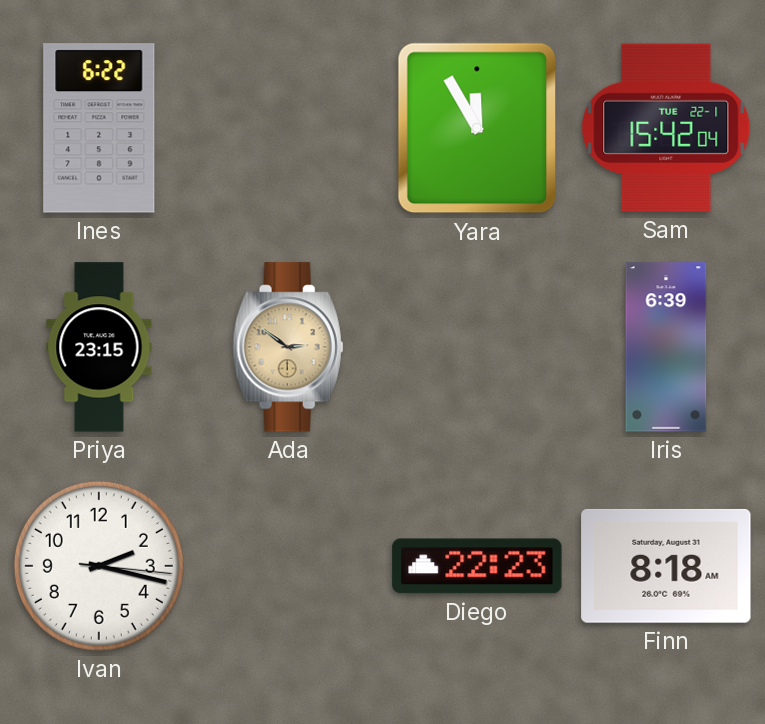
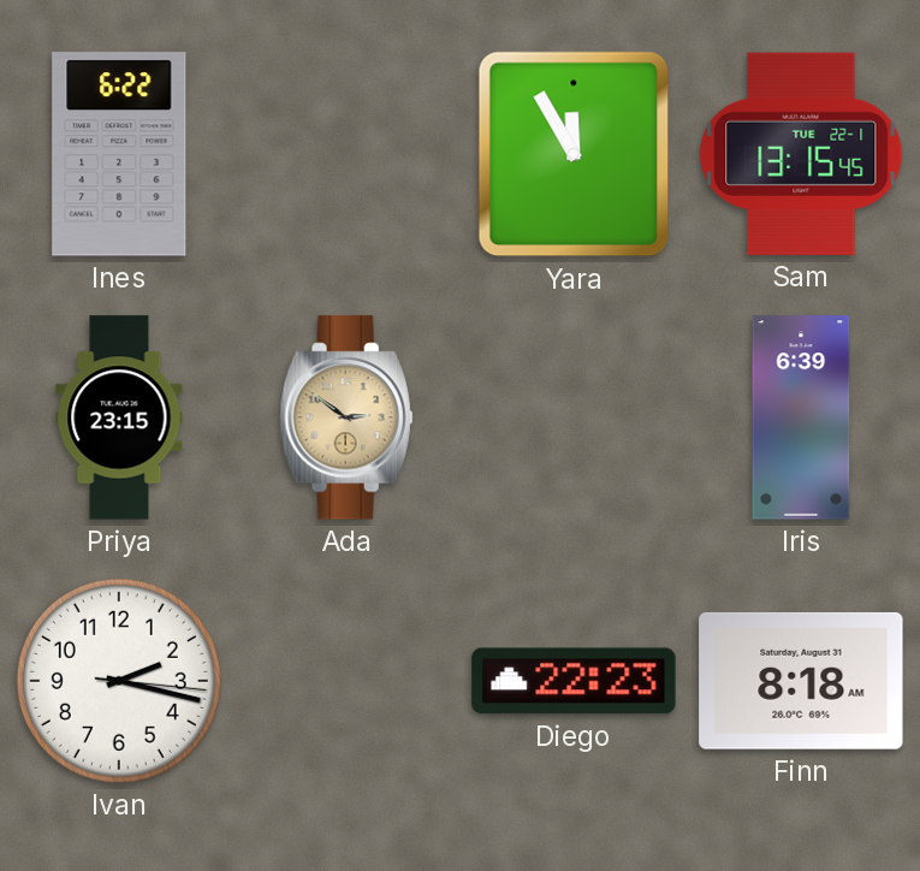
Sam: 15:42 -> 13:15
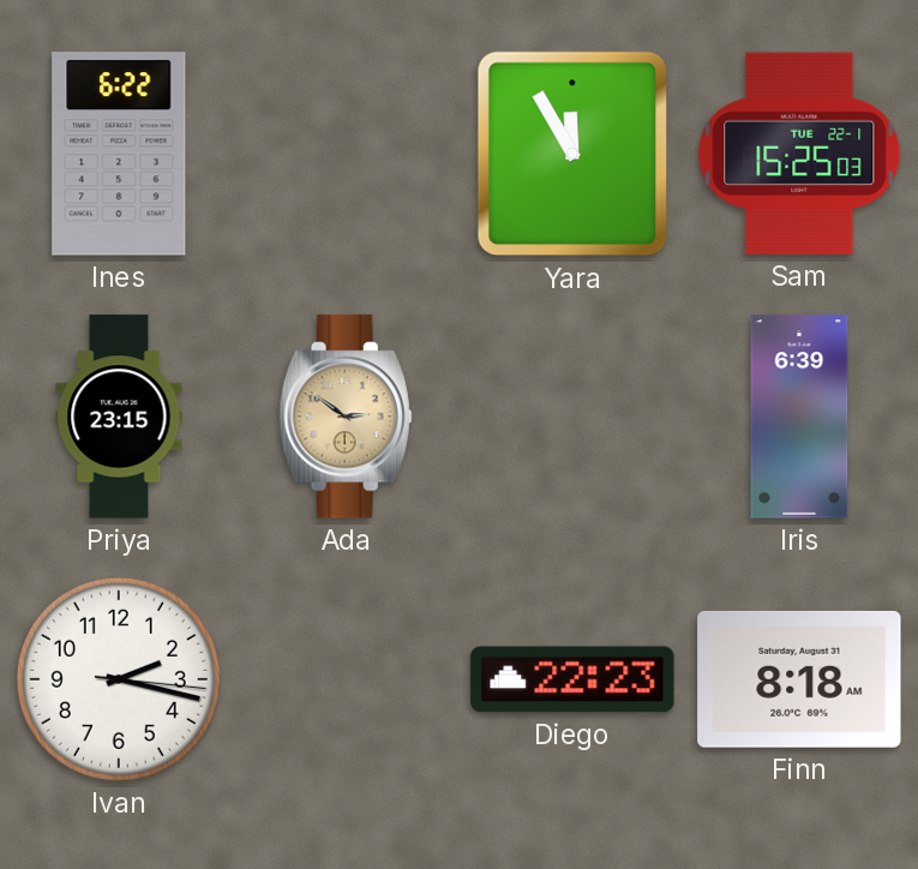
Sam: 13:15 -> 15:25
